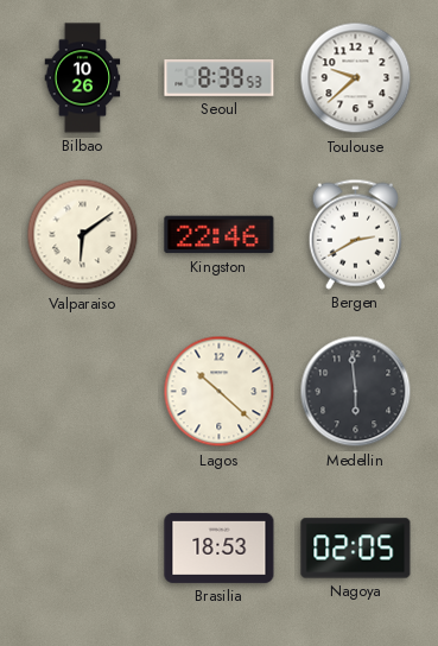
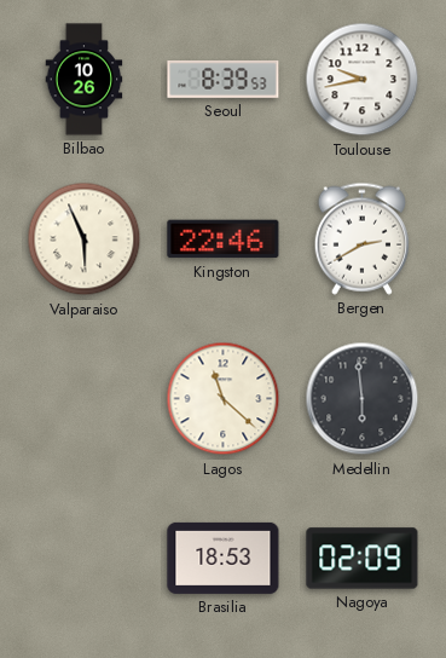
Toulouse: 9:38 -> 9:43
Valparaiso: 6:09 -> 5:56
Lagos: 10:22 -> 11:22
Nagoya: 02:05 -> 02:09
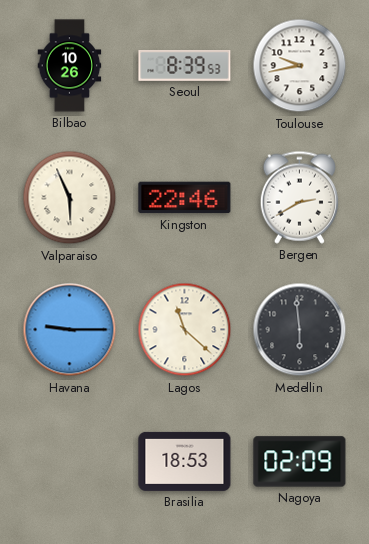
Havana: none -> 9:15
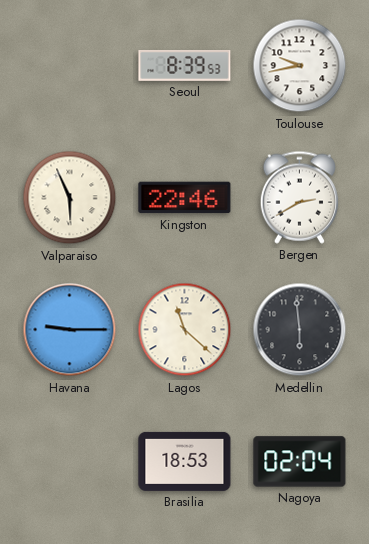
Bilbao: 10:26 -> none
Nagoya: 02:09 -> 02:04
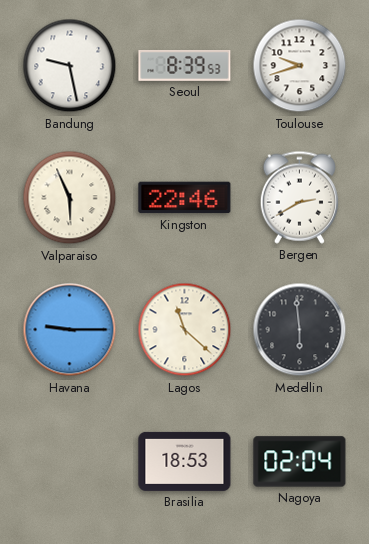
Bandung: none -> 9:28
Toulouse: 9:43 -> 9:42
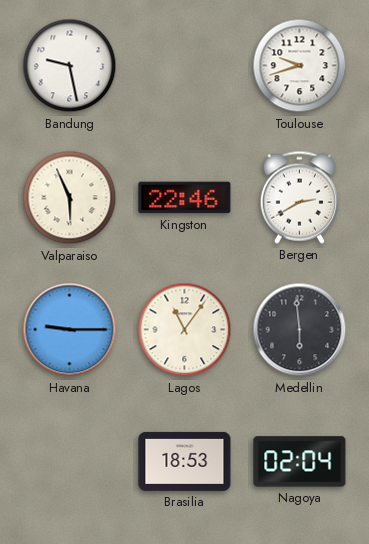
Seoul: 8:39 -> none
Lagos: 11:22 -> 11:06
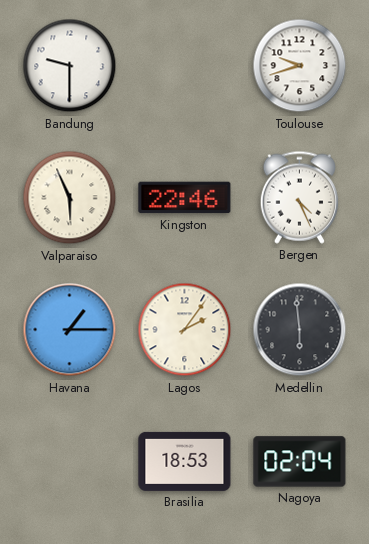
Bandung: 9:28 -> 9:30
Bergen: 2:40 -> 4:26
Havana: 9:15 -> 1:15
Lagos: 11:06 -> 2:06
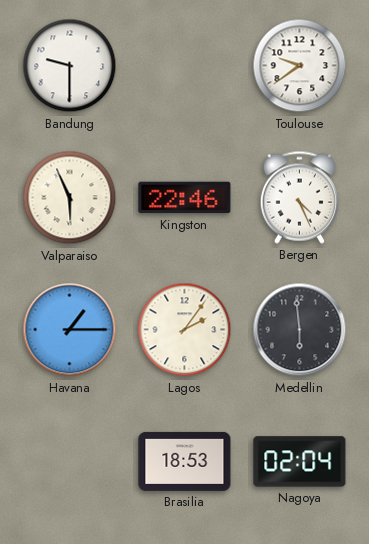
Toulouse: 9:42 -> 9:39
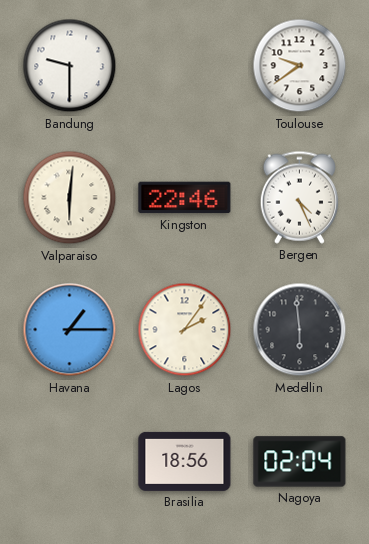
Valparaiso: 5:56 -> 6:01
Brasilia: 18:53 -> 18:56
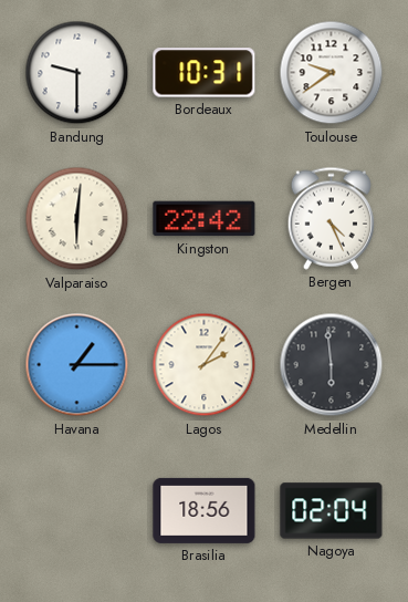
Bordeaux: none -> 10:31
Kingston: 22:46 -> 22:42
